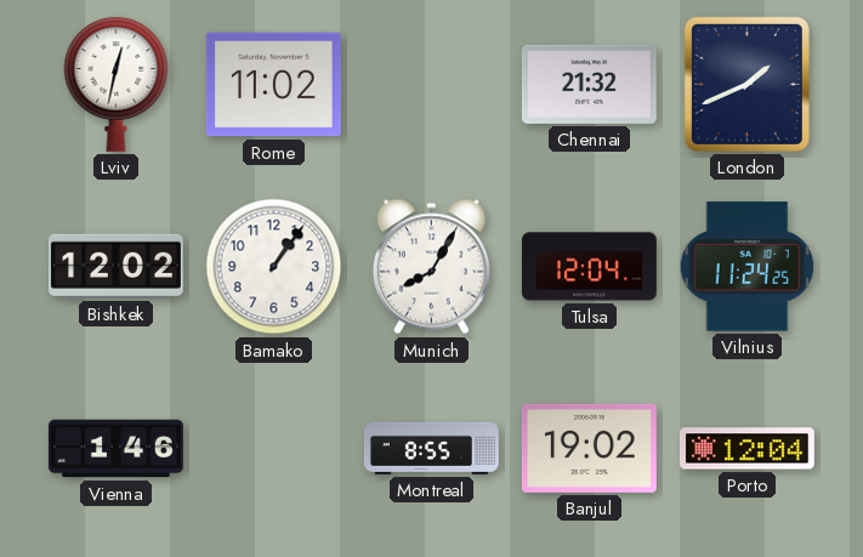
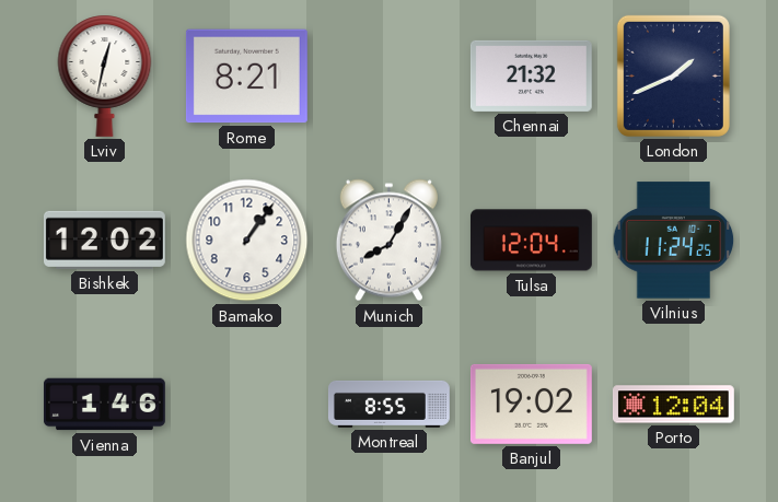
Rome: 11:02 -> 8:21
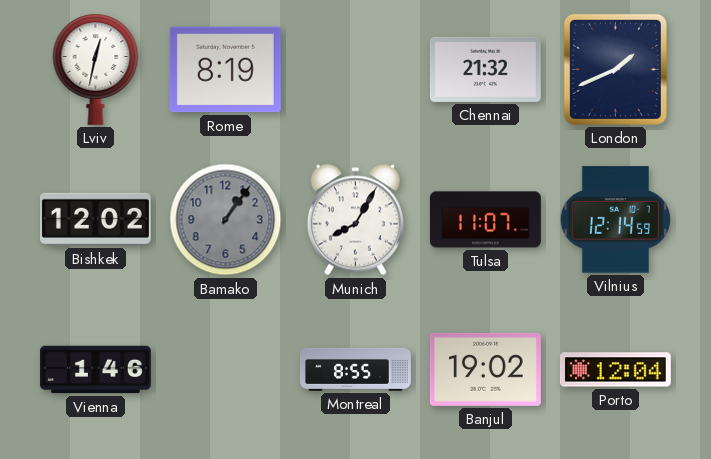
Rome: 8:21 -> 8:19
Bamako dial: white -> grey
Tulsa: 12:04 -> 11:07
Vilnius: 11:24 -> 12:14
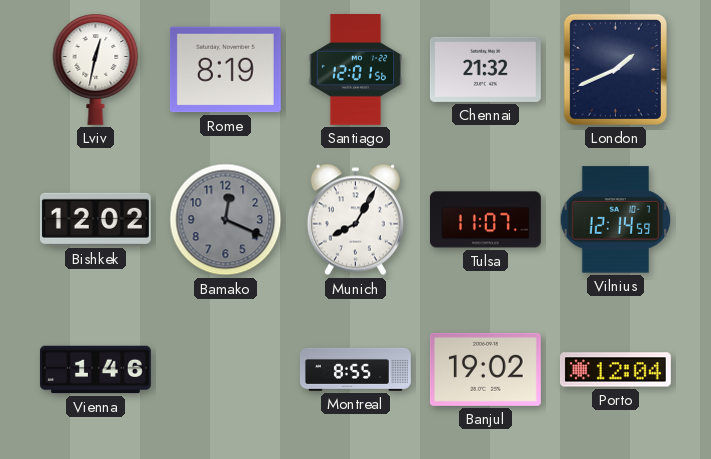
Santiago: none -> 12:01
Bamako: 1:06 -> 12:19
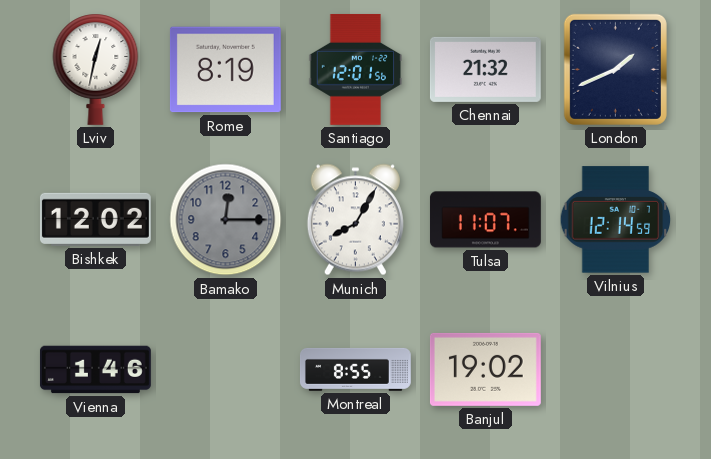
Bamako: 12:19 -> 12:15
Porto: 12:04 -> none
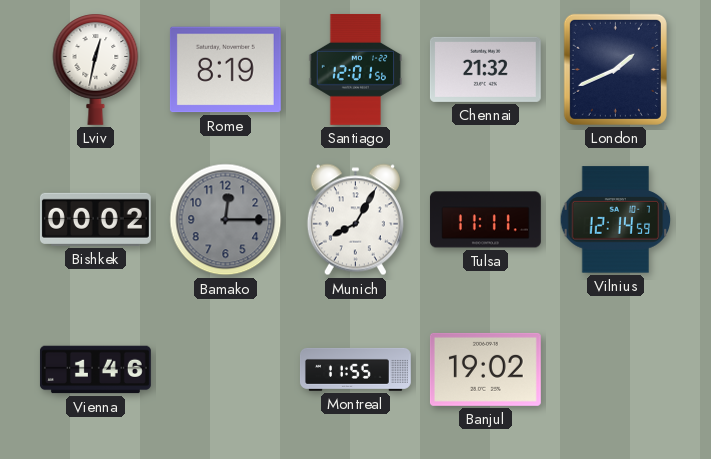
Bishkek: 12:02 -> 00:02
Tulsa: 11:07 -> 11:11
Montreal: 8:55 -> 11:55
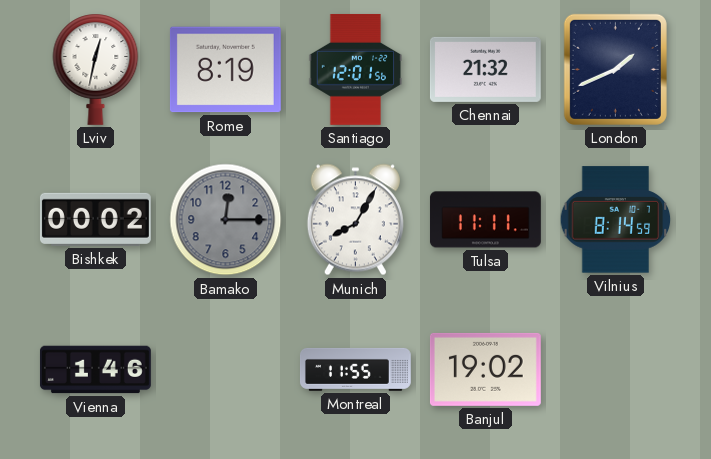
Vilnius: 12:14 -> 8:14
